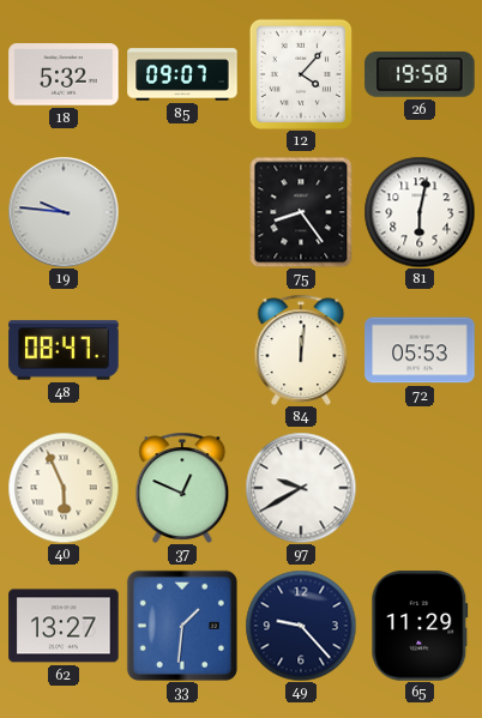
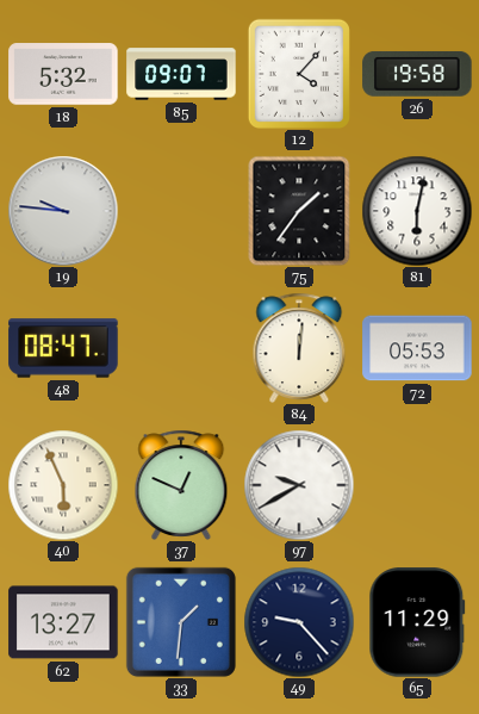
75: 8:24 -> 1:36
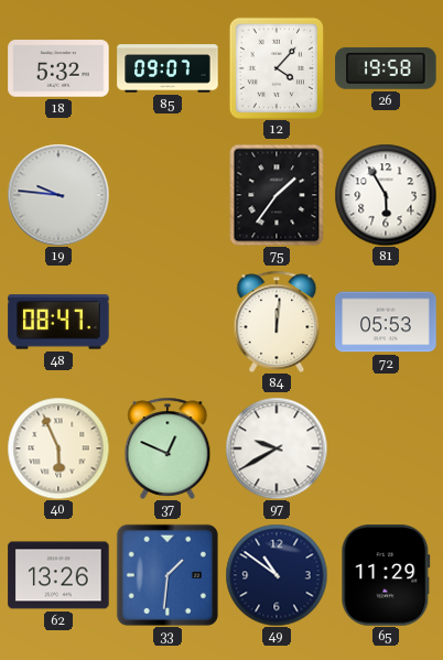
81: 6:02 -> 5:55
62: 13:27 -> 13:26
49: 9:23 -> 10:51
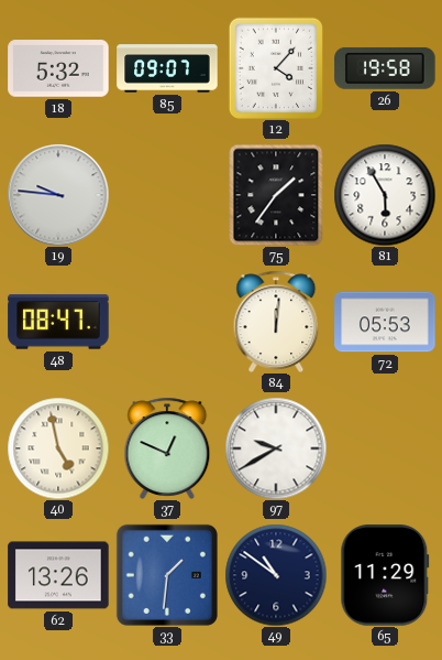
40: 5:56 -> 4:58
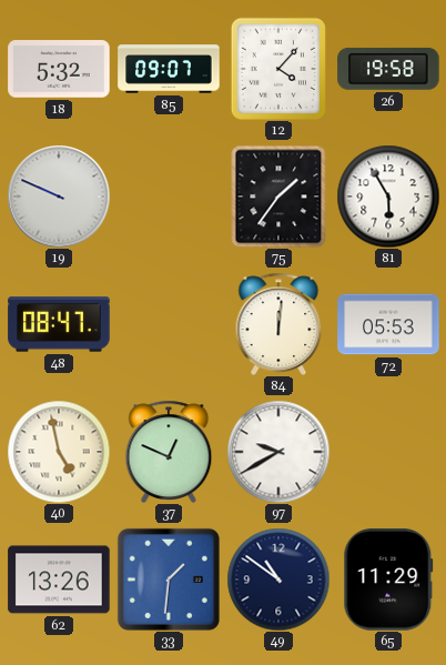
19: 9:46 -> 9:49
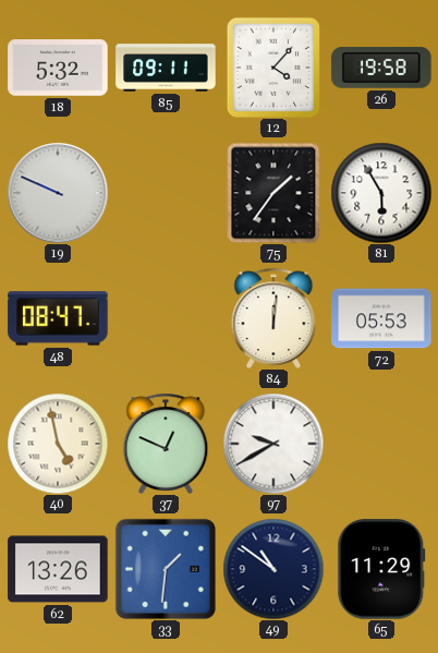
85: 09:07 -> 09:11
